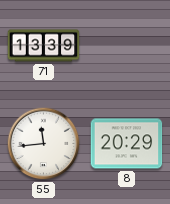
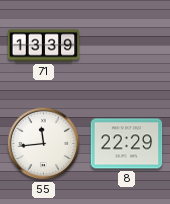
8: 20:29 -> 22:29
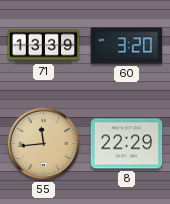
60: none -> 3:20
55 dial: white -> champagne
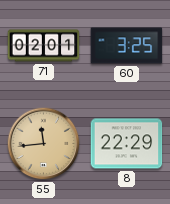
71: 13:39 -> 02:01
60: 3:20 -> 3:25
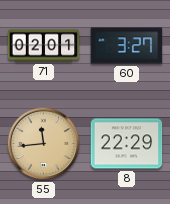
60: 3:25 -> 3:27
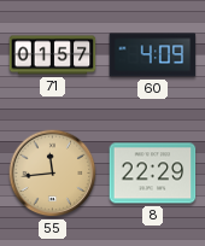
71: 02:01 -> 01:57
60: 3:27 -> 4:09
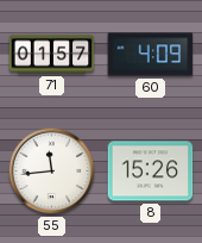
55 dial: champagne -> white
8: 22:29 -> 15:26
